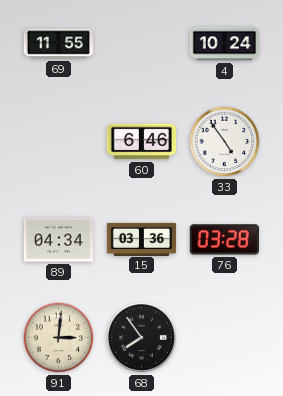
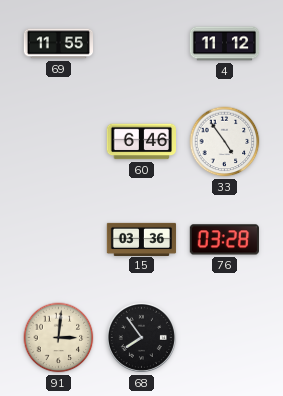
4: 10:24 -> 11:12
89: 04:34 -> none
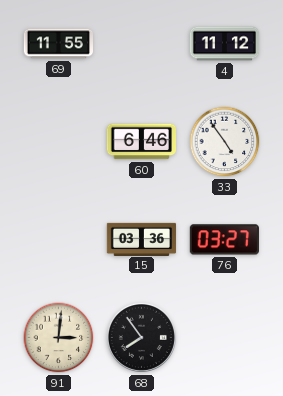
76: 03:28 -> 03:27
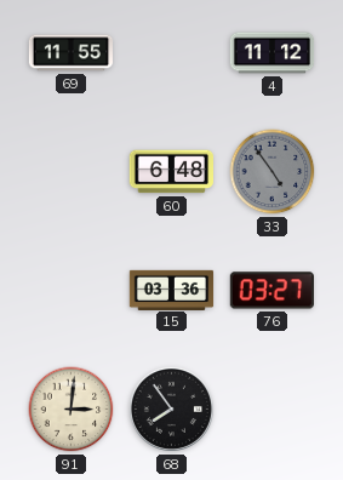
60: 6:46 -> 6:48
33 dial: white -> grey
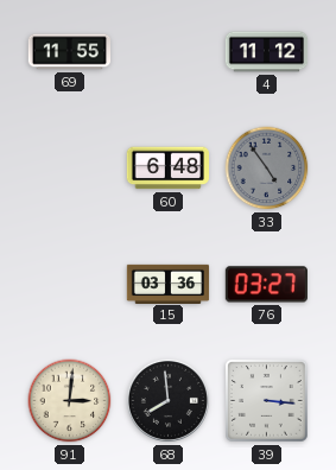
68: 7:54 -> 7:59
39: none -> 3:16
